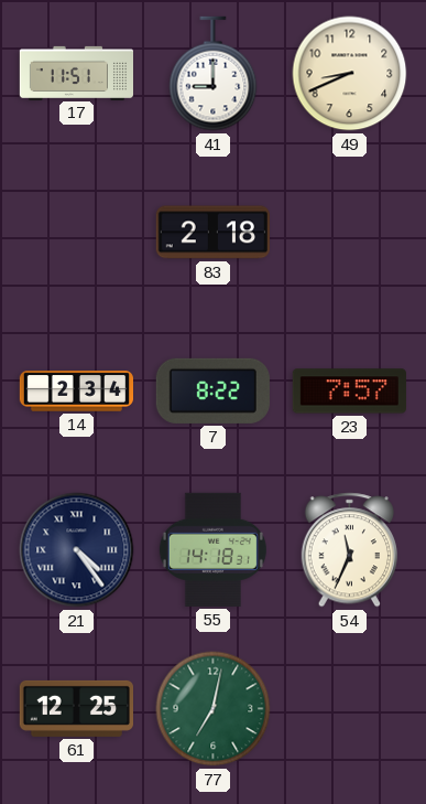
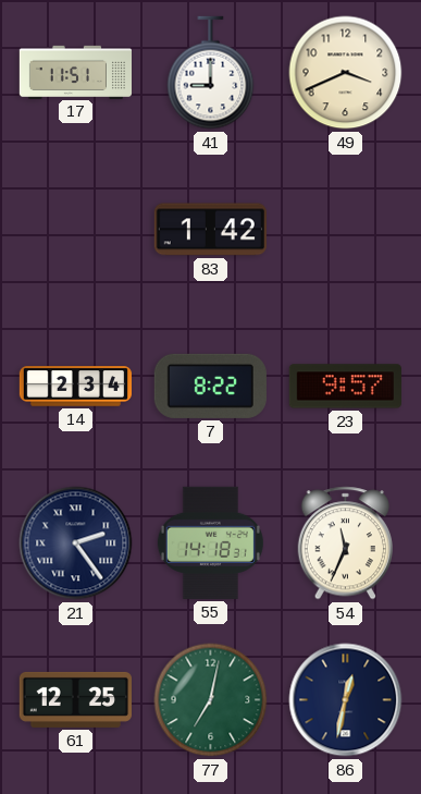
49: 8:41 -> 3:41
83: 2:18 -> 1:42
23: 7:57 -> 9:57
21: 4:24 -> 2:24
86: none -> 12:32
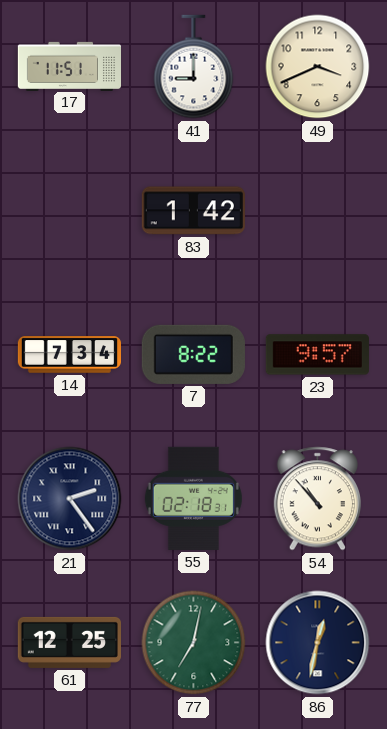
14: 2:34 -> 7:34
55: 14:18 -> 02:18
54: 11:34 -> 10:53
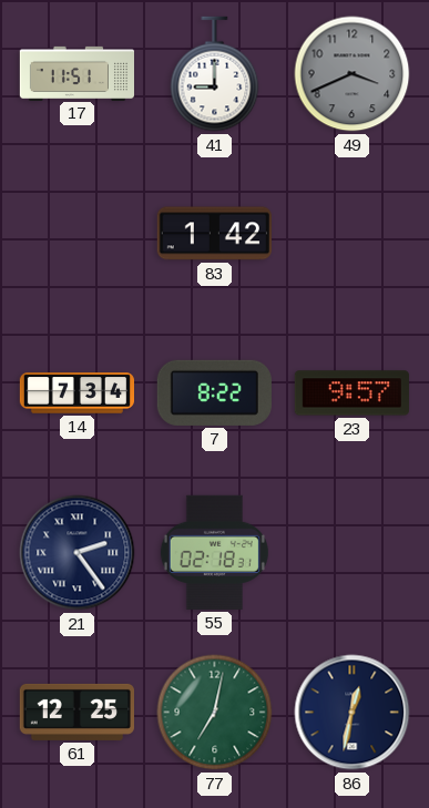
49 dial: cream -> grey
54: 10:53 -> none
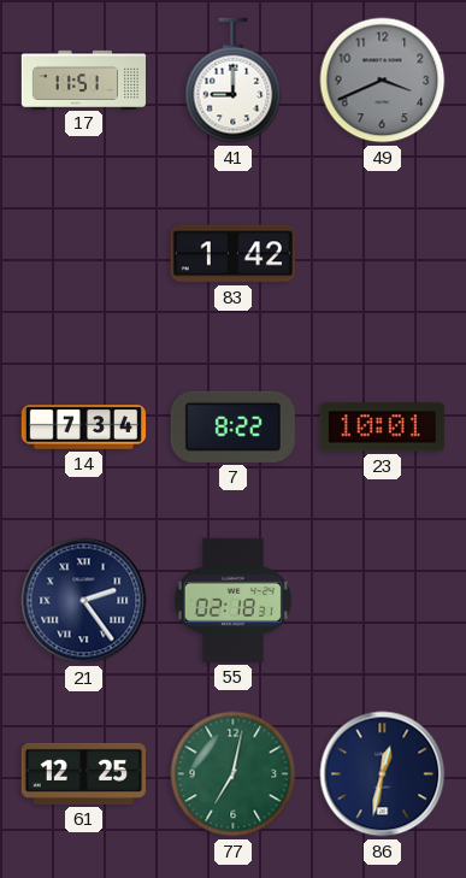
23: 9:57 -> 10:01
